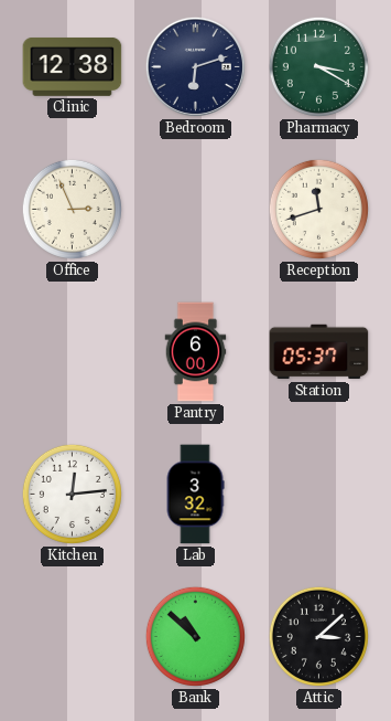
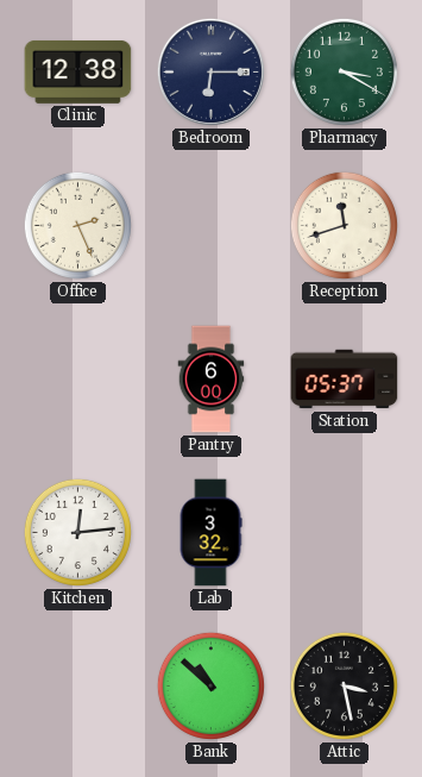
Bedroom: 6:12 -> 6:15
Office: 2:56 -> 2:26
Attic: 3:08 -> 3:28
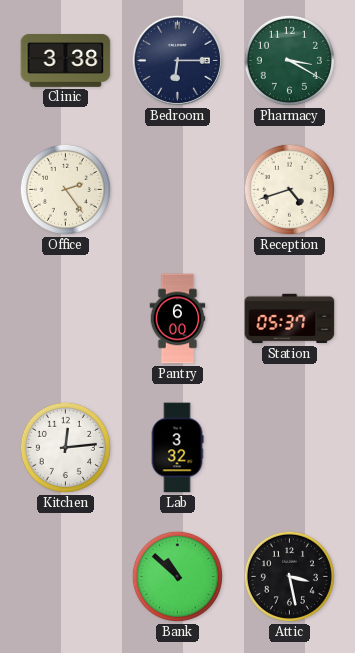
Clinic: 12:38 -> 3:38
Office: 2:26 -> 2:24
Reception: 11:42 -> 4:42
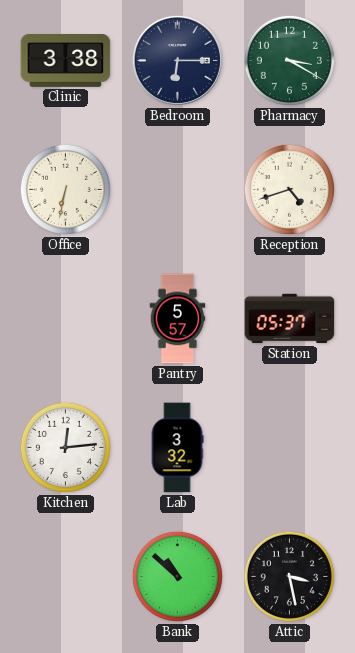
Office: 2:24 -> 6:32
Pantry: 6:00 -> 5:57
